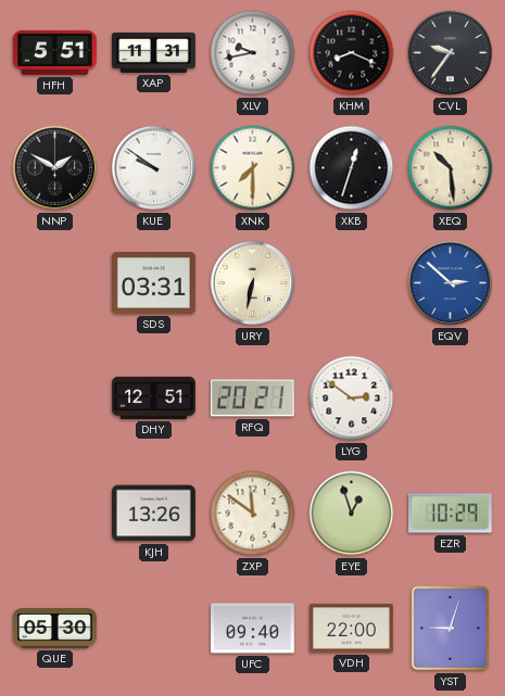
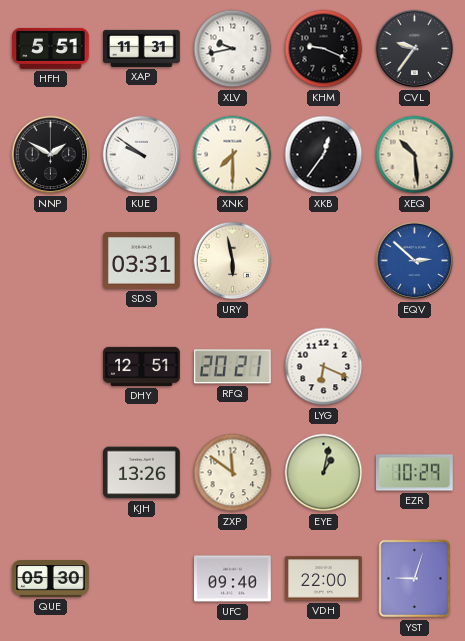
KHM: 8:19 -> 9:19
XKB: 12:33 -> 12:36
URY: 6:32 -> 5:58
LYG: 2:51 -> 6:19
EYE: 12:57 -> 1:02
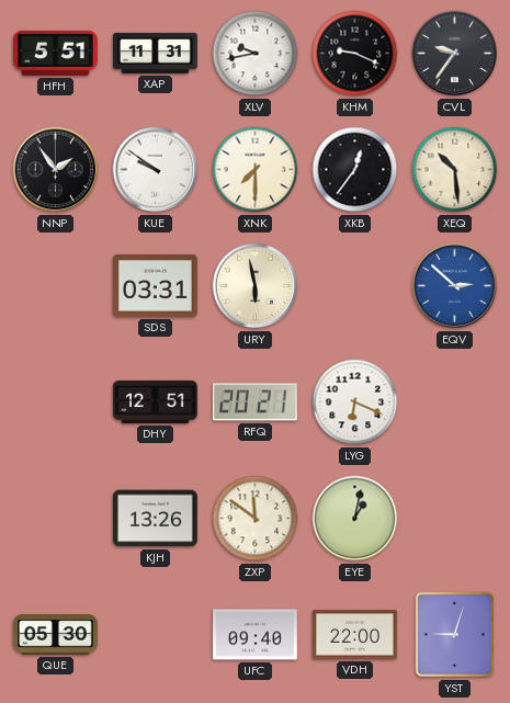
NNP: 1:50 -> 1:54
EZR: 10:29 -> none
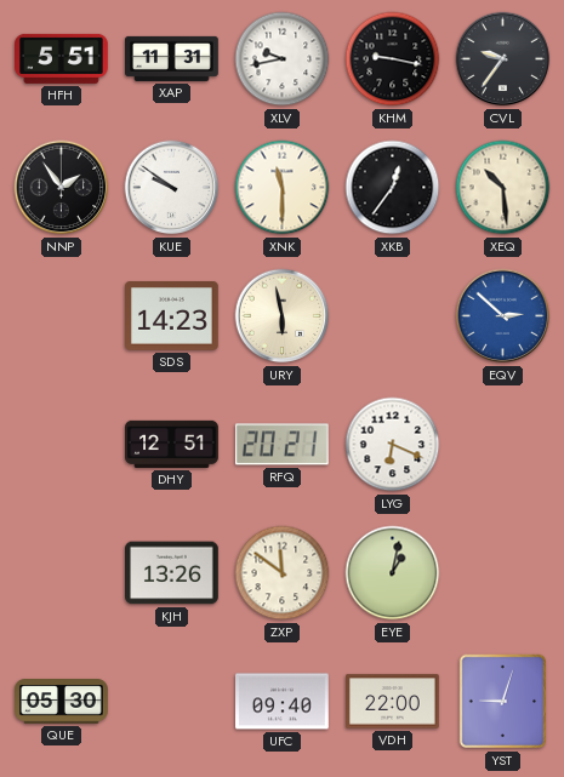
KHM: 9:19 -> 9:17
XNK: 7:30 -> 11:30
SDS: 03:31 -> 14:23
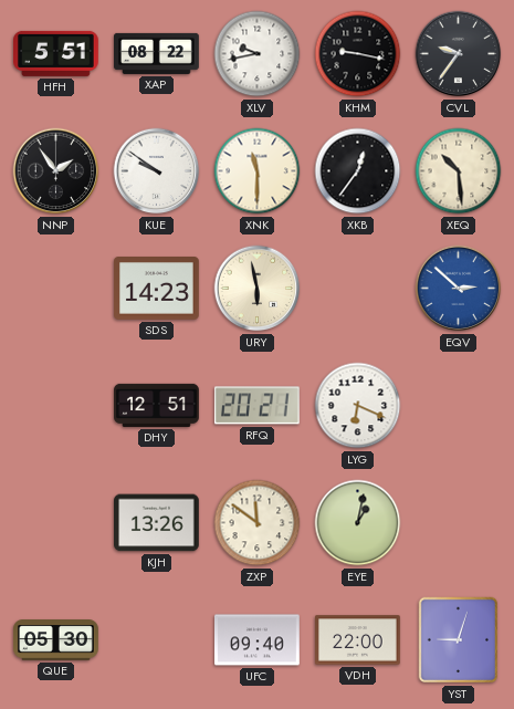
XAP: 11:31 -> 08:22
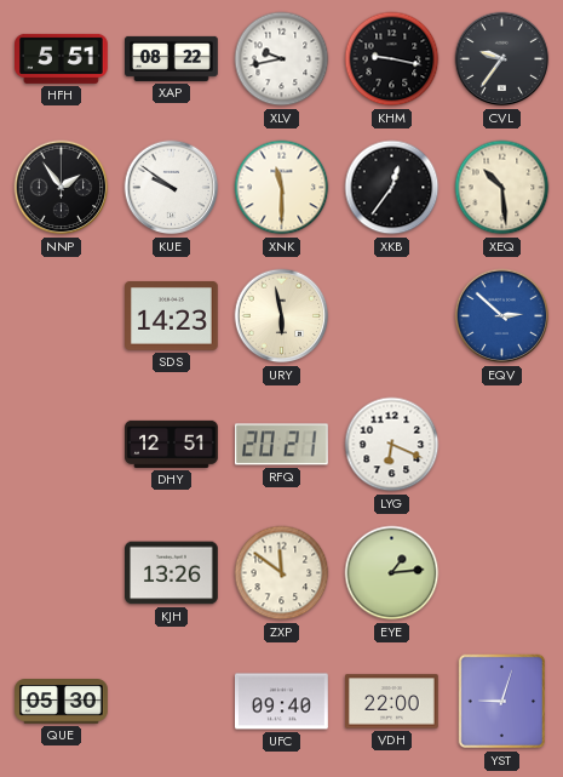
EYE: 1:02 -> 1:14
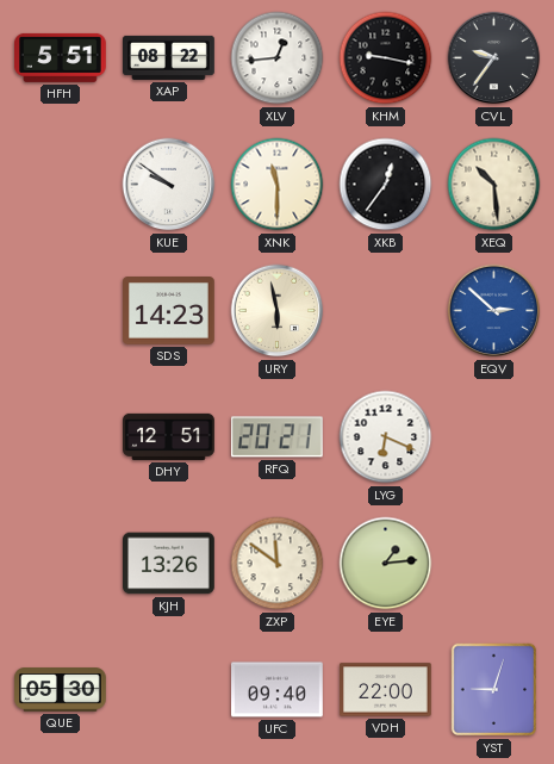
XLV: 9:43 -> 12:44
NNP: 1:54 -> none
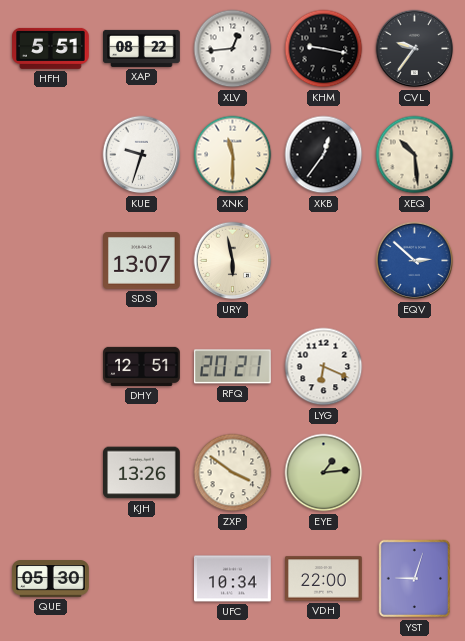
KUE: 9:51 -> 9:33
SDS: 14:23 -> 13:07
ZXP: 11:51 -> 3:51
UFC: 09:40 -> 10:34
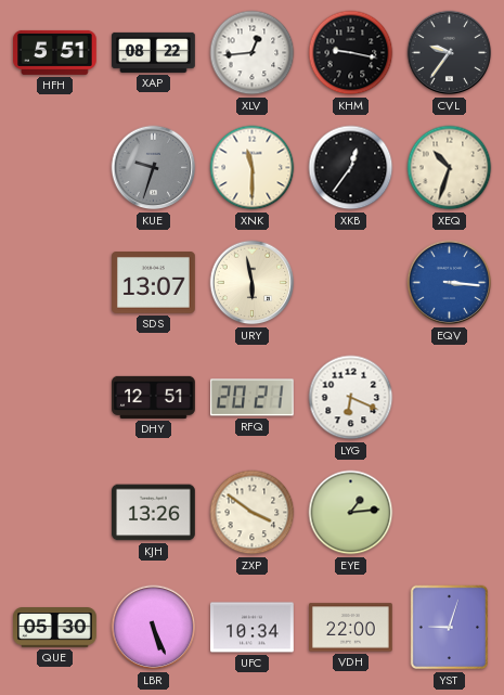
KUE dial: white -> grey
XEQ: 10:29 -> 10:33
EQV: 2:52 -> 3:16
LBR: none -> 5:26
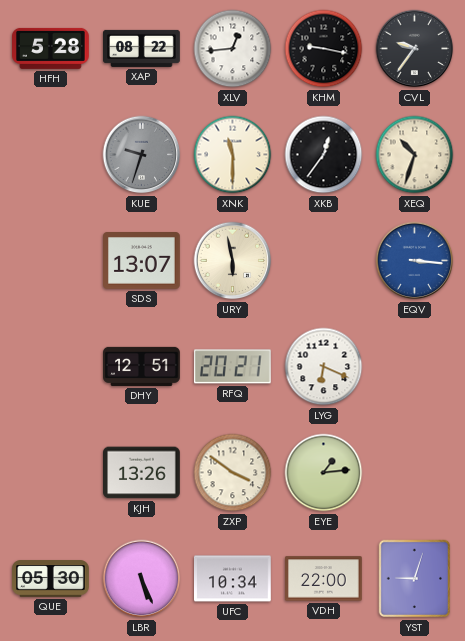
HFH: 5:51 -> 5:28
